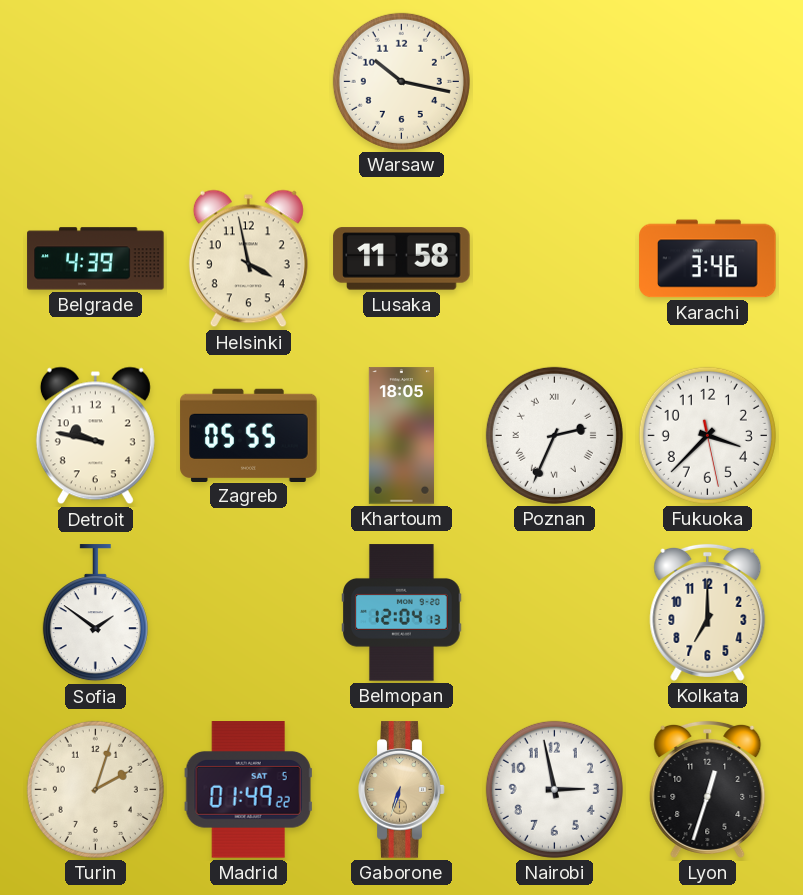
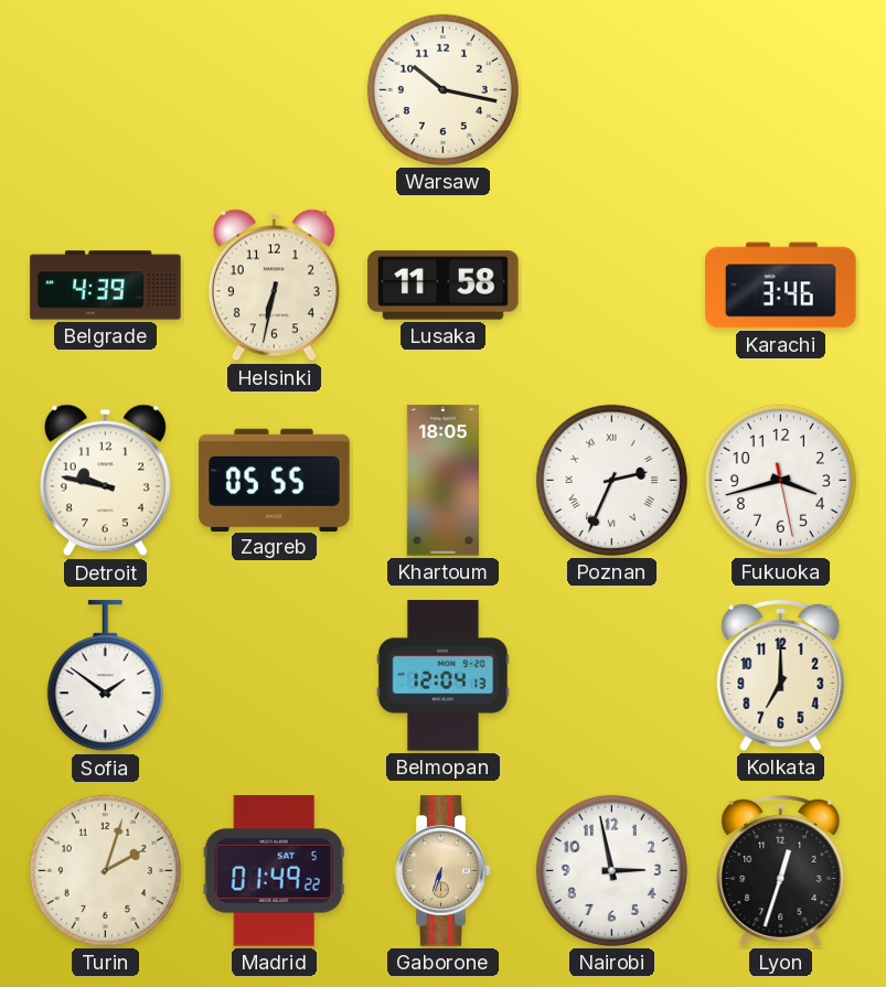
Helsinki: 3:58 -> 6:32
Fukuoka: 3:37 -> 3:42
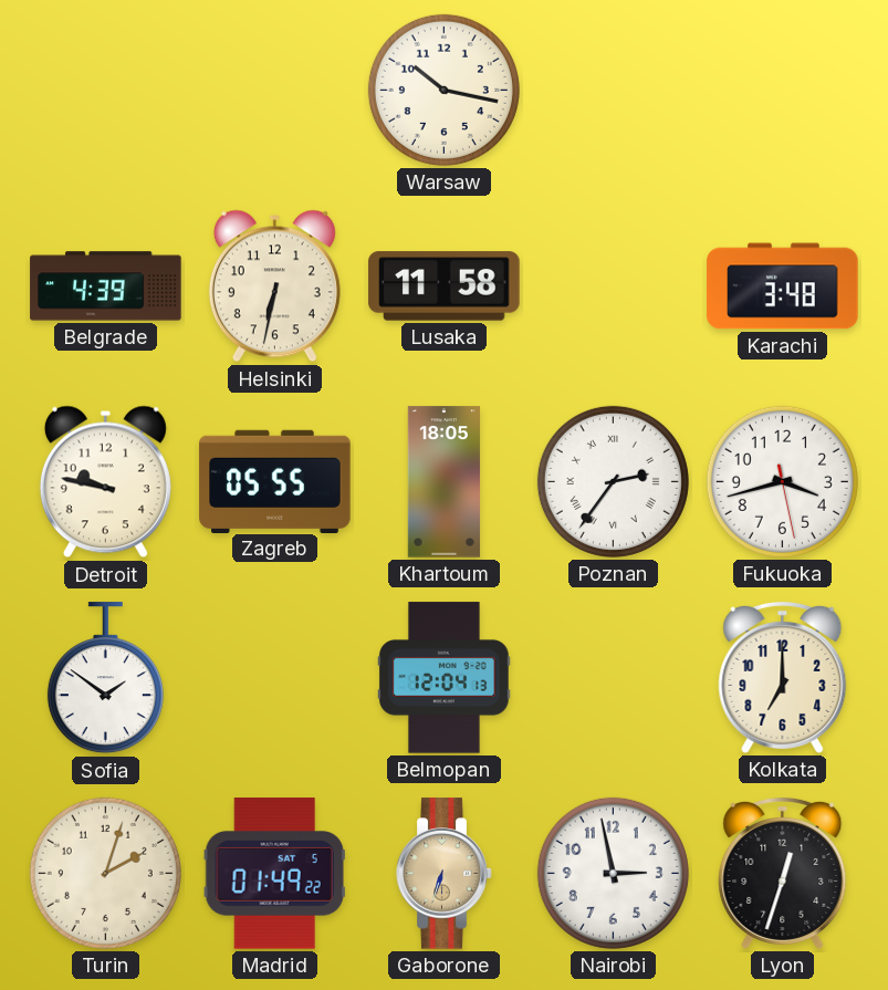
Karachi: 3:46 -> 3:48
Poznan: 2:34 -> 2:36
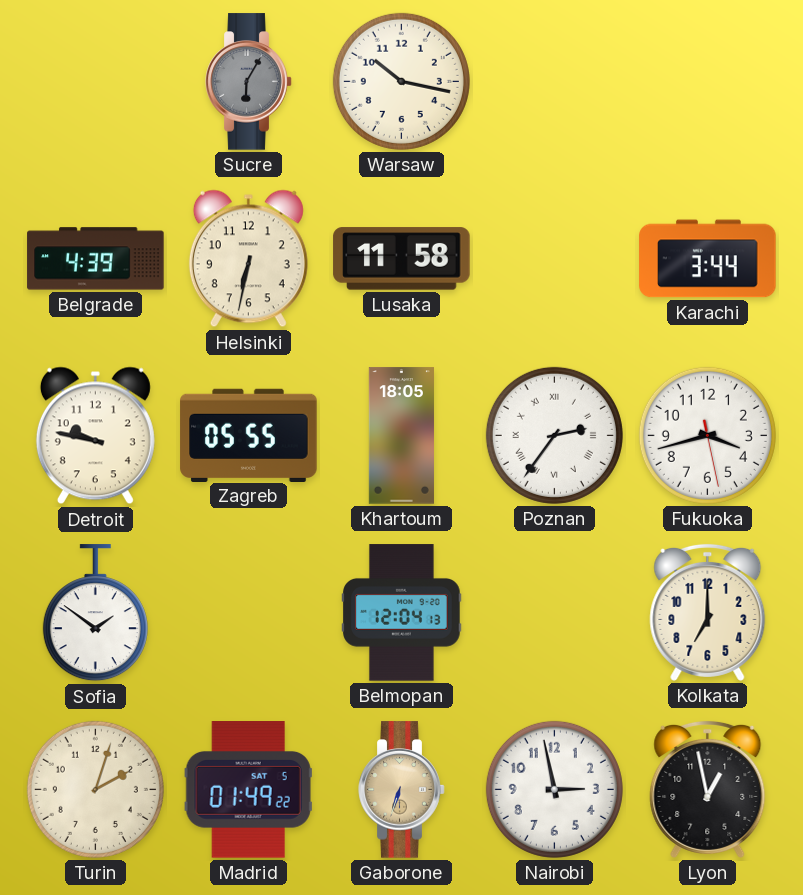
Sucre: none -> 6:05
Karachi: 3:48 -> 3:44
Lyon: 12:33 -> 12:58
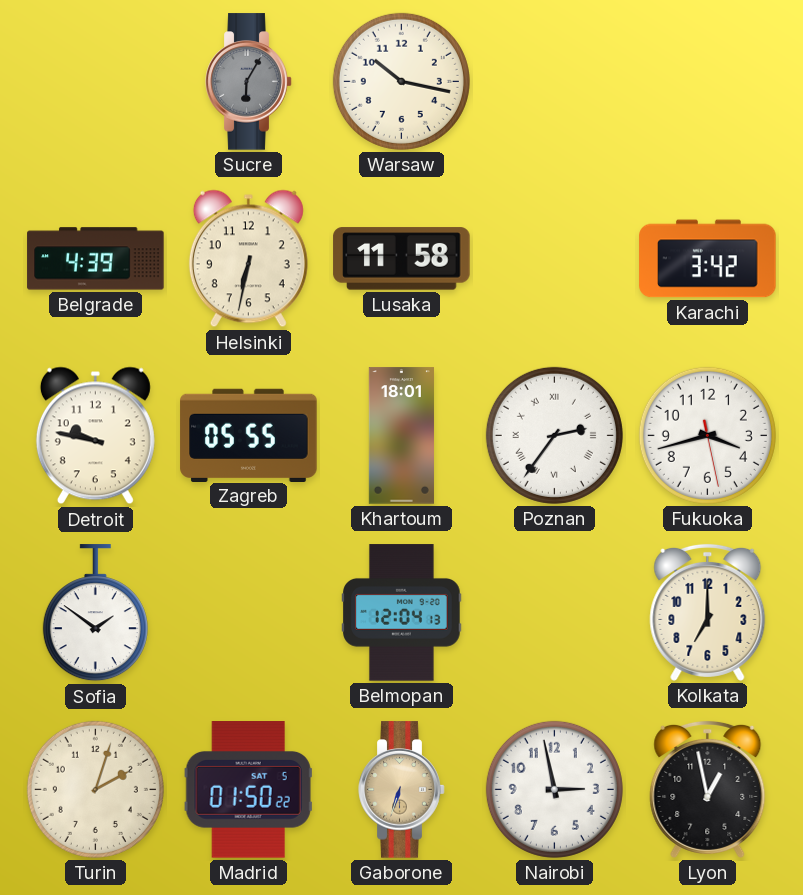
Karachi: 3:44 -> 3:42
Khartoum: 18:05 -> 18:01
Madrid: 01:49 -> 01:50
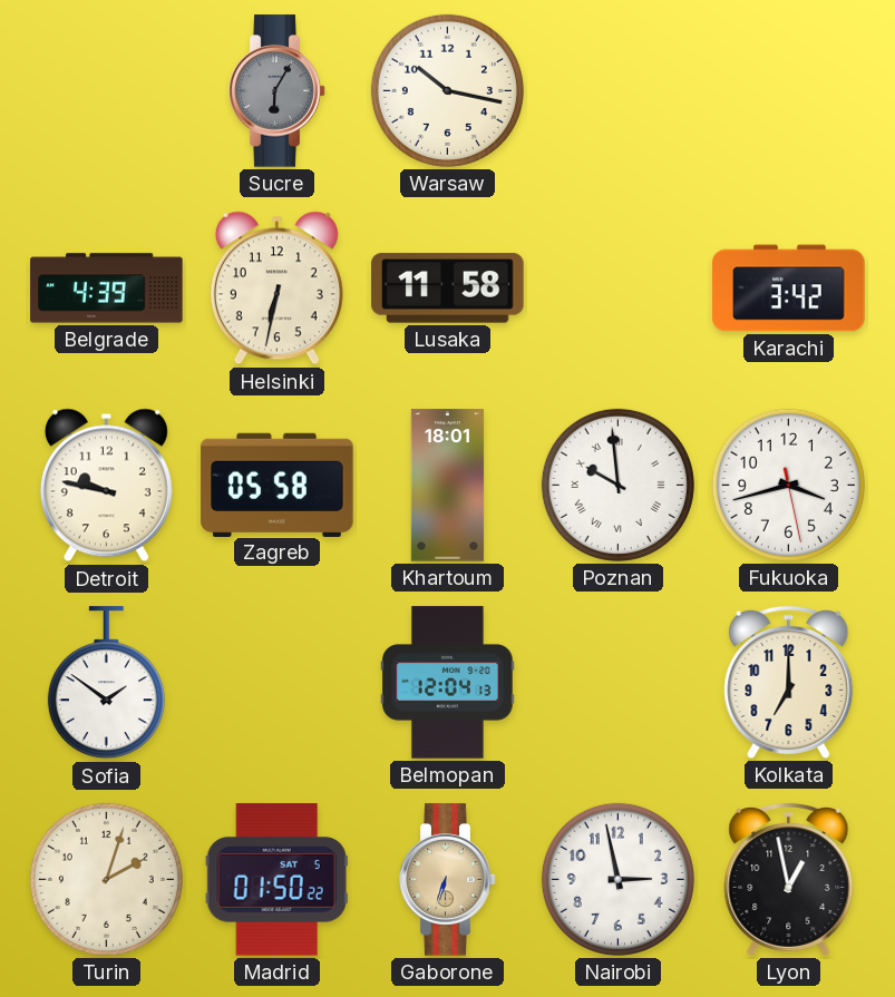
Zagreb: 05:55 -> 05:58
Poznan: 2:36 -> 9:59
